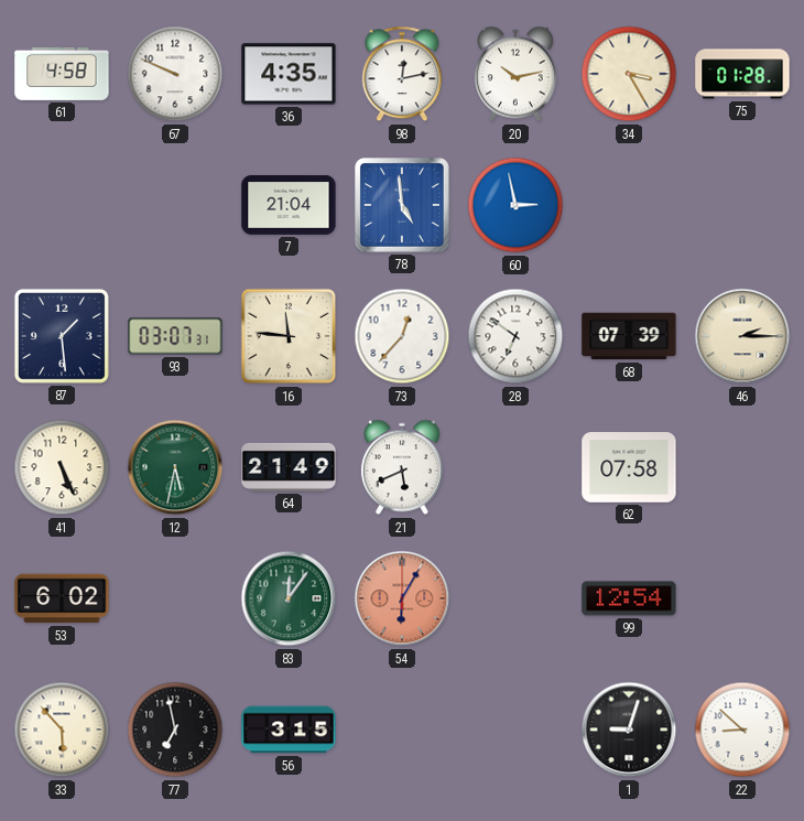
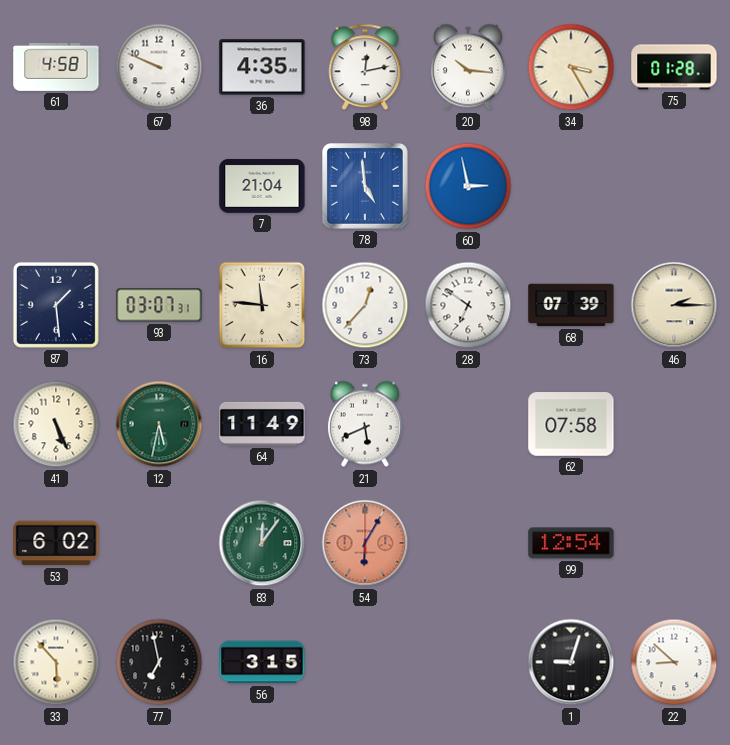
20: 10:13 -> 10:16
64: 21:49 -> 11:49
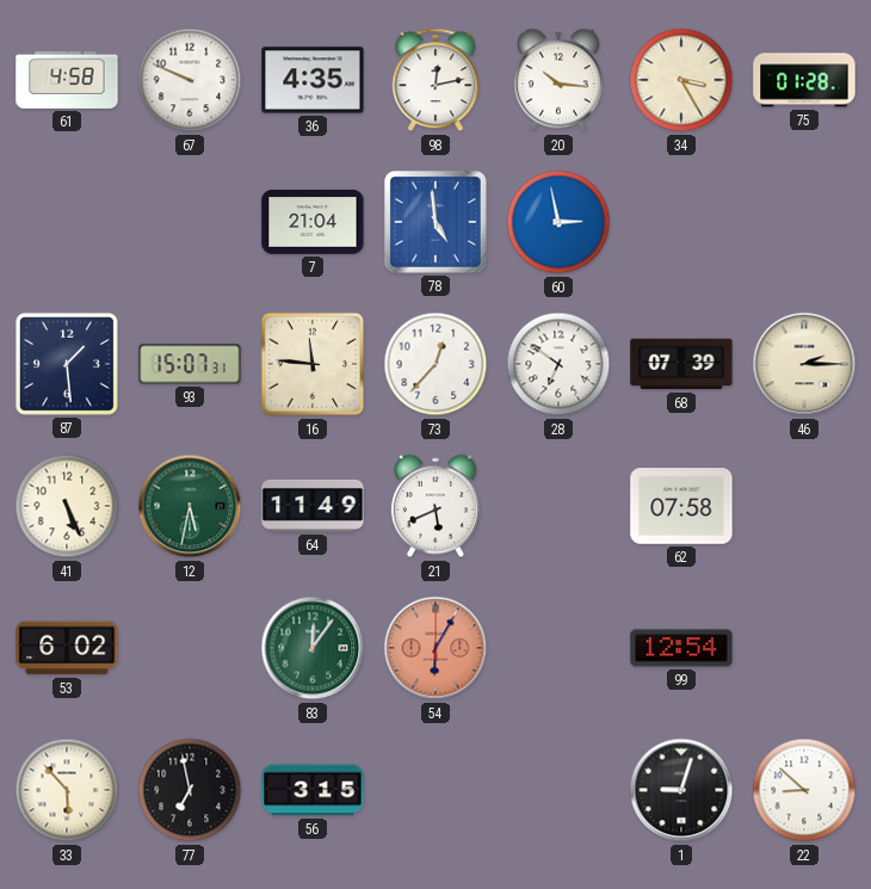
93: 03:07 -> 15:07
